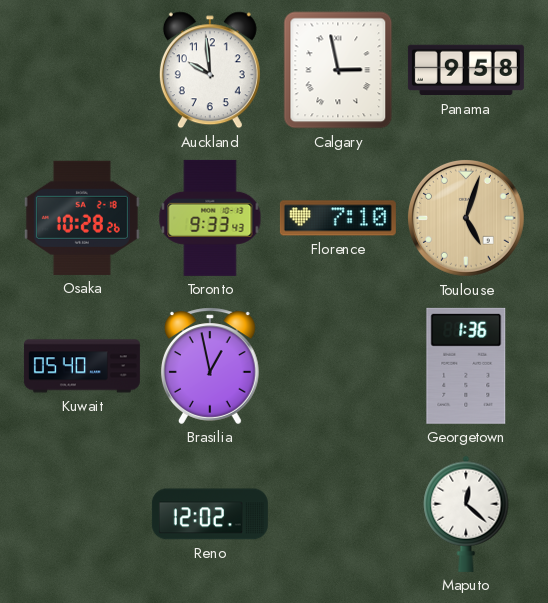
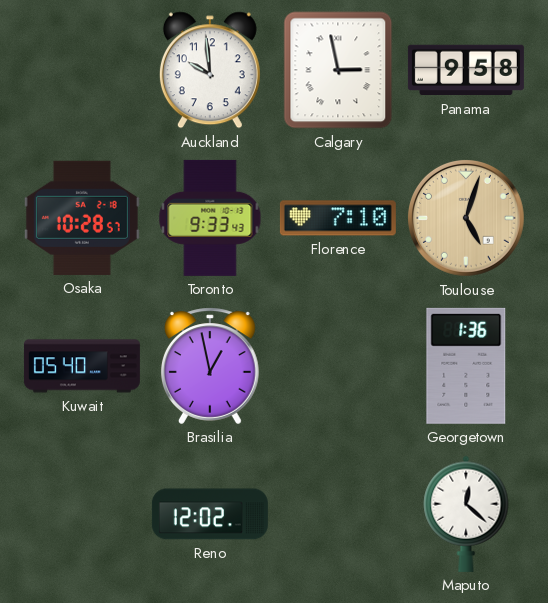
Osaka: 10:28:26 -> 10:28:57
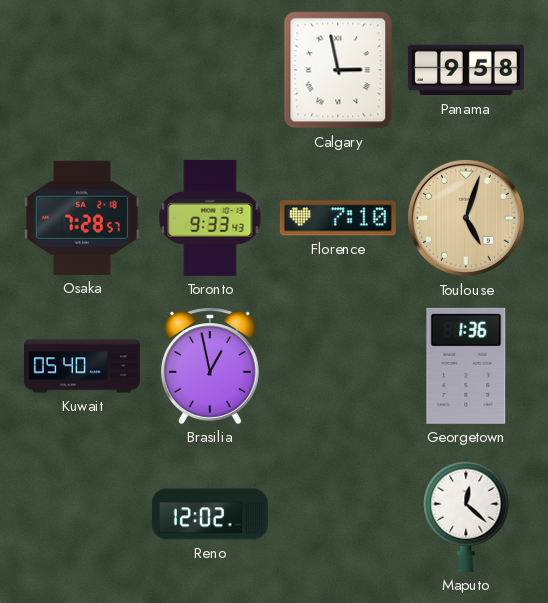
Auckland: 9:59 -> none
Osaka: 10:28 -> 7:28
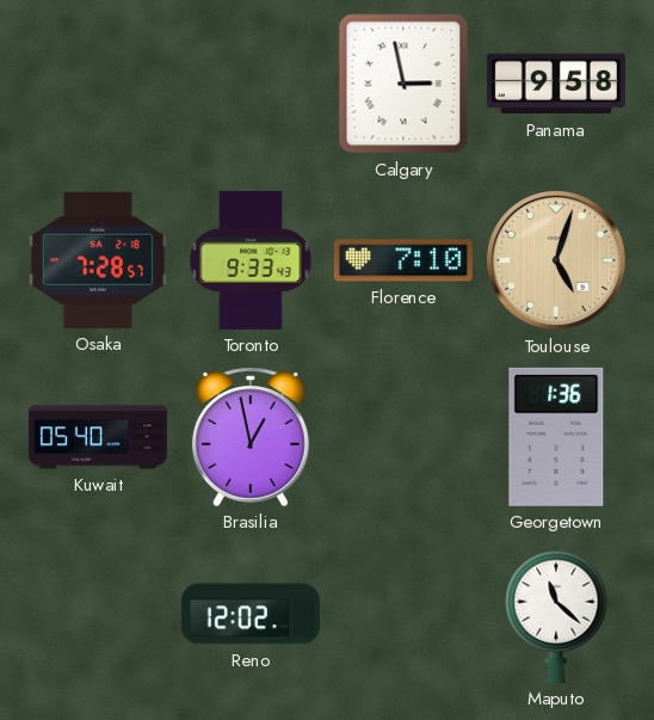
Maputo: 12:22 -> 11:22
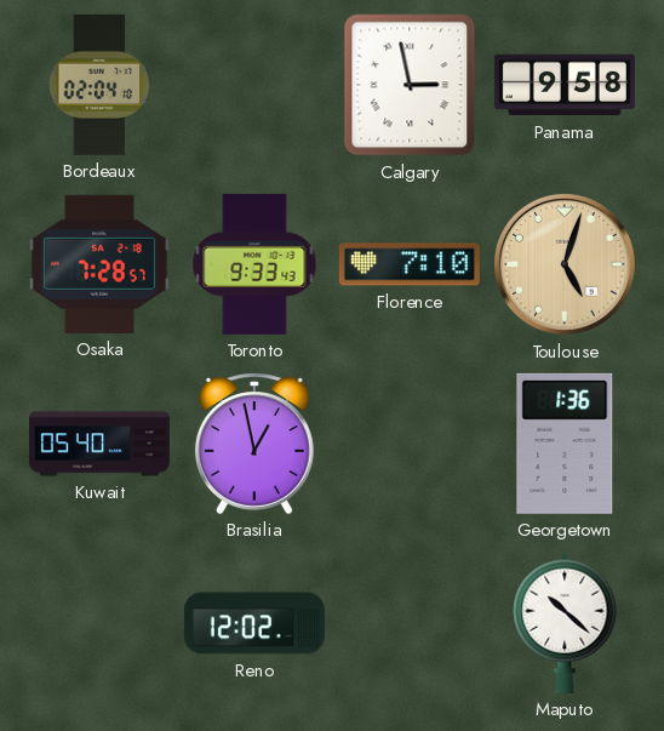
Bordeaux: none -> 02:04
Maputo: 11:22 -> 10:22
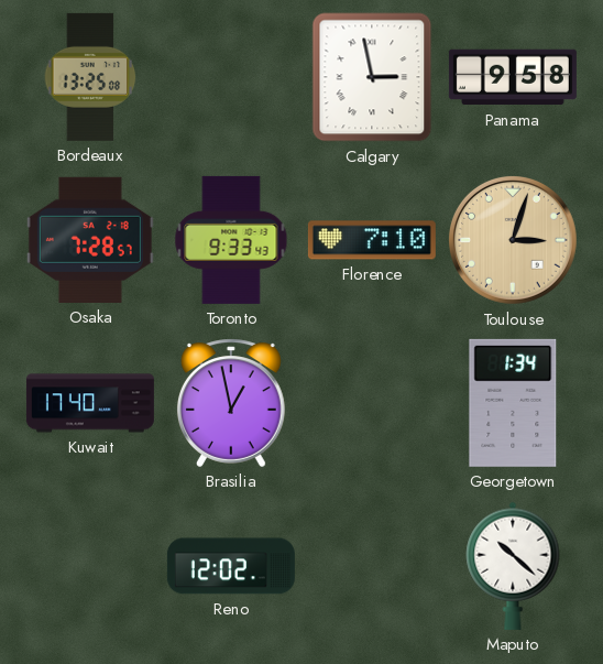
Bordeaux: 02:04 -> 13:25
Toulouse: 5:03 -> 3:03
Kuwait: 05:40 -> 17:40
Georgetown: 1:36 -> 1:34
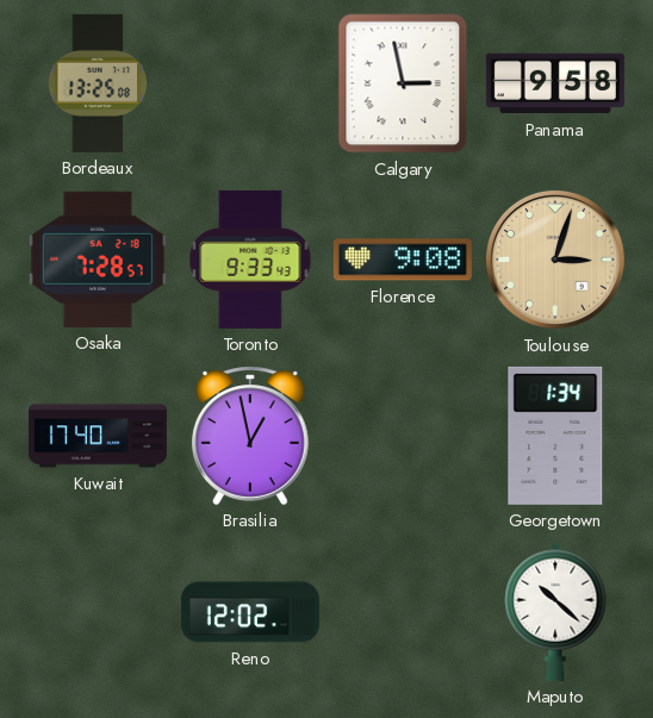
Florence: 7:10 -> 9:08
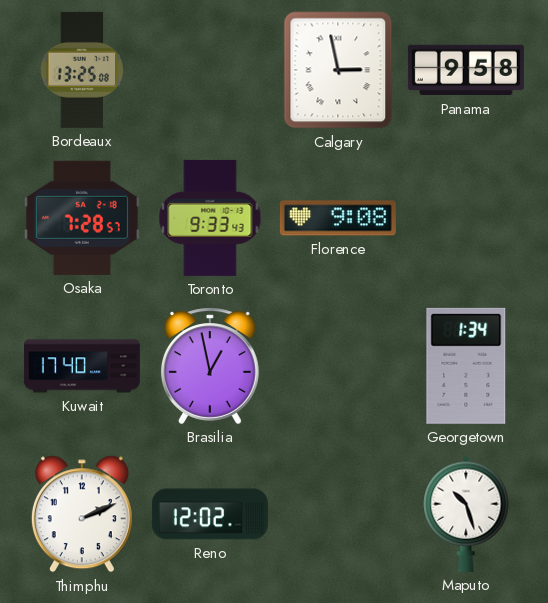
Toulouse: 3:03 -> none
Thimphu: none -> 2:11
Maputo: 10:22 -> 10:27
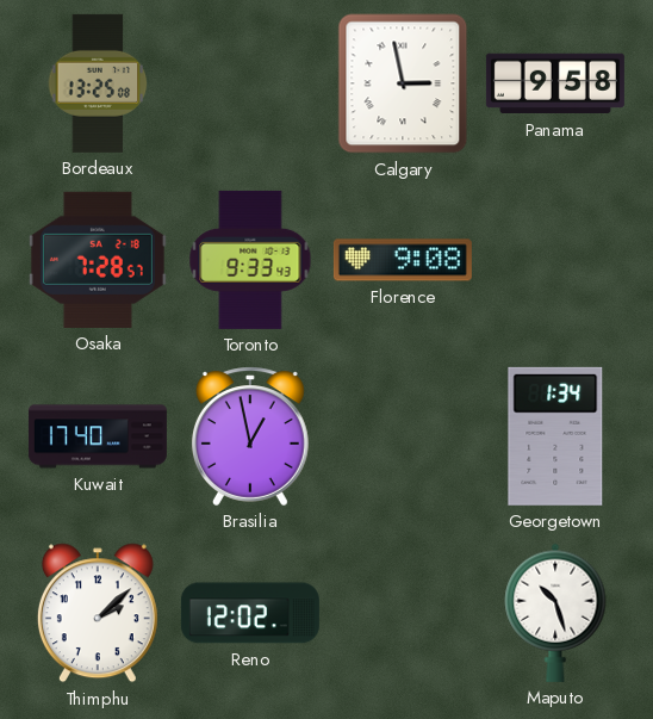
Thimphu: 2:11 -> 2:08
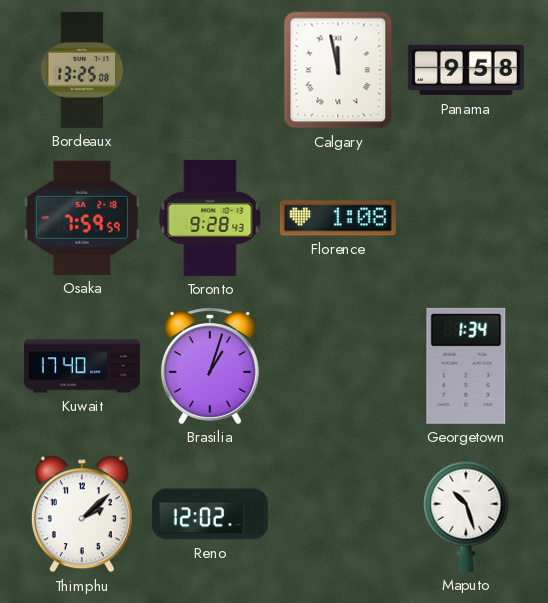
Calgary: 2:58 -> 11:58
Osaka: 7:28 -> 7:59
Toronto: 9:33 -> 9:28
Florence: 9:08 -> 1:08
Brasilia: 12:58 -> 1:03
